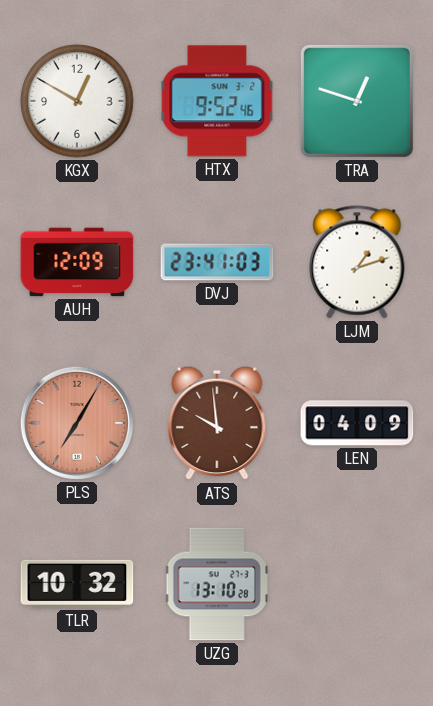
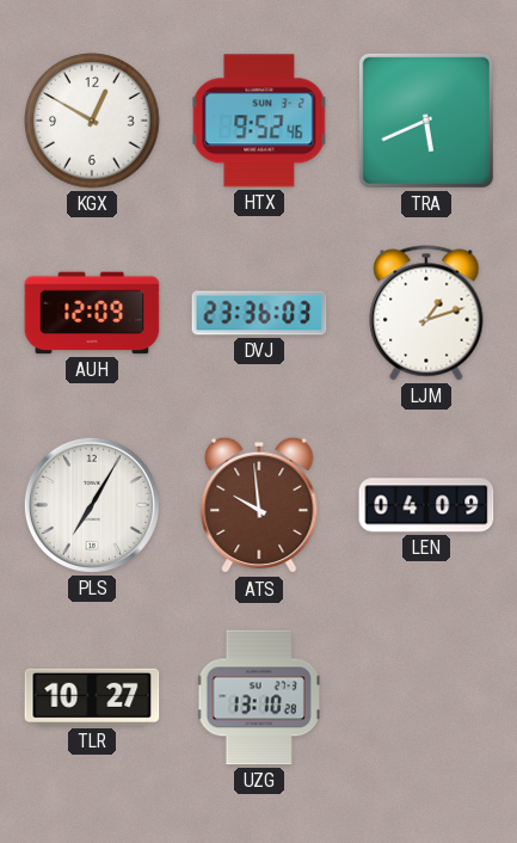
TRA: 12:48 -> 5:41
DVJ: 23:41 -> 23:36
PLS dial: salmon -> white
TLR: 10:32 -> 10:27
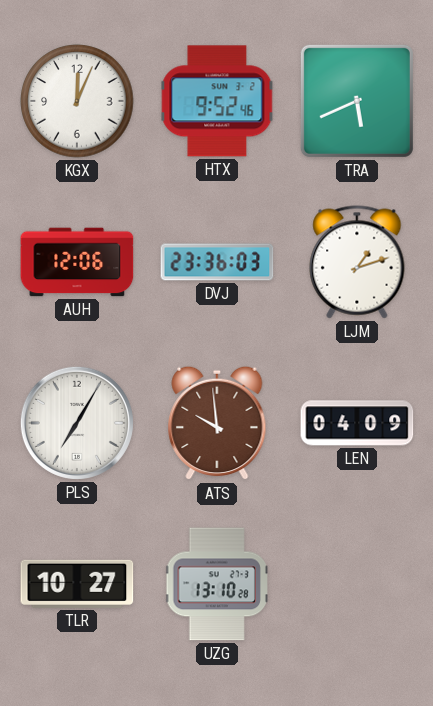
KGX: 12:50 -> 12:04
AUH: 12:09 -> 12:06
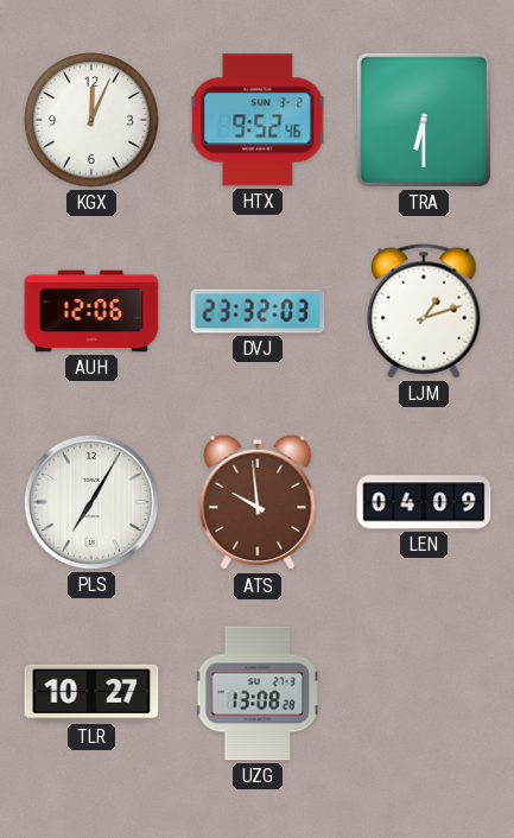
TRA: 5:41 -> 6:30
DVJ: 23:36 -> 23:32
UZG: 13:10 -> 13:08
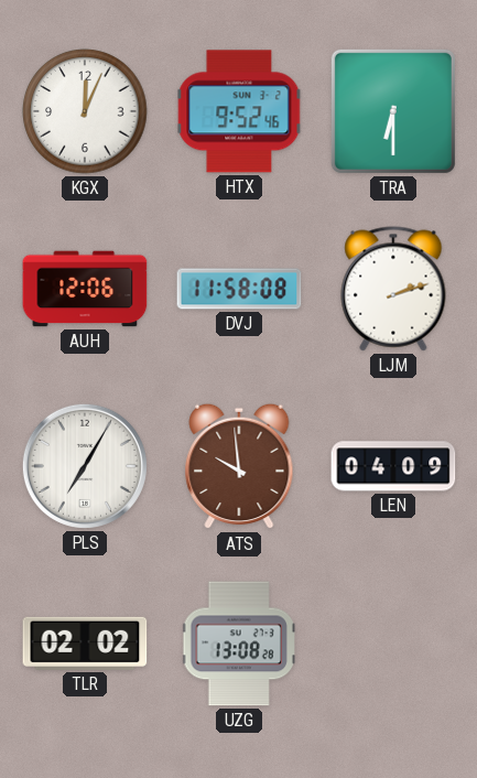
DVJ: 23:32 -> 11:58
LJM: 1:12 -> 2:12
TLR: 10:27 -> 02:02
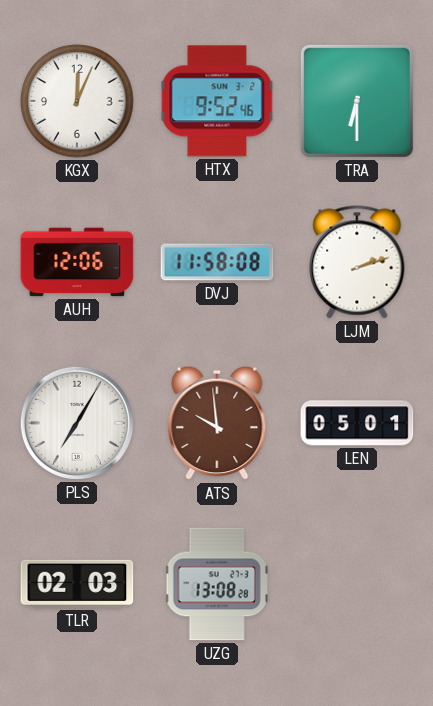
LEN: 04:09 -> 05:01
TLR: 02:02 -> 02:03
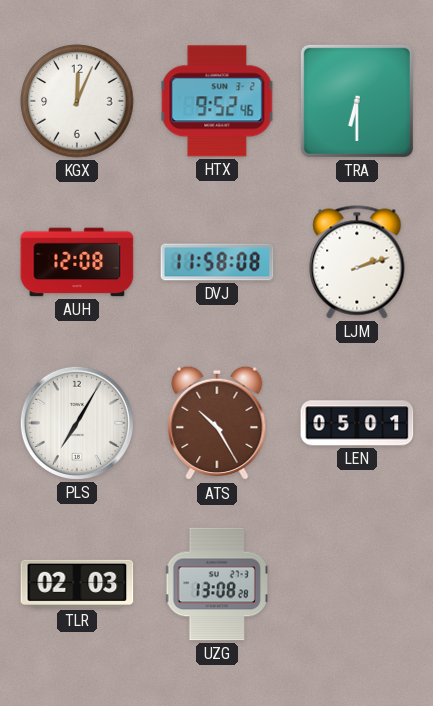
AUH: 12:06 -> 12:08
ATS: 9:59 -> 10:25
